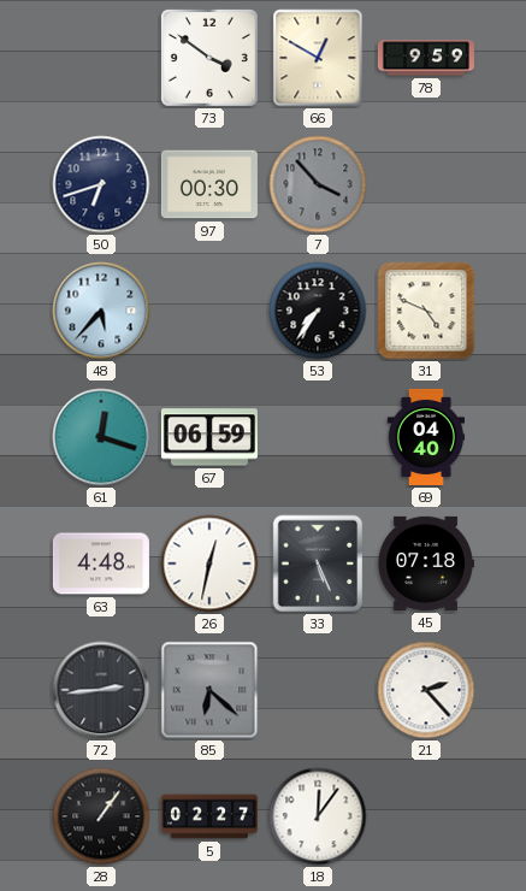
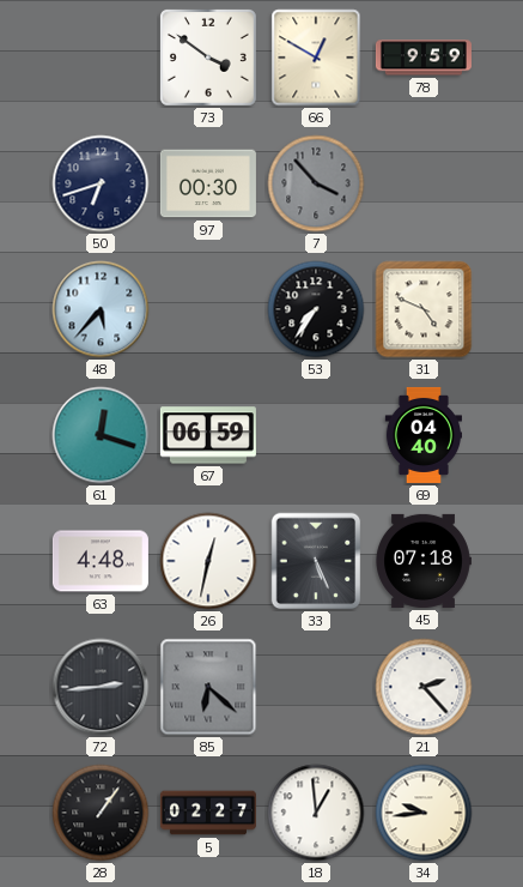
18: 12:06 -> 12:59
34: none -> 9:44
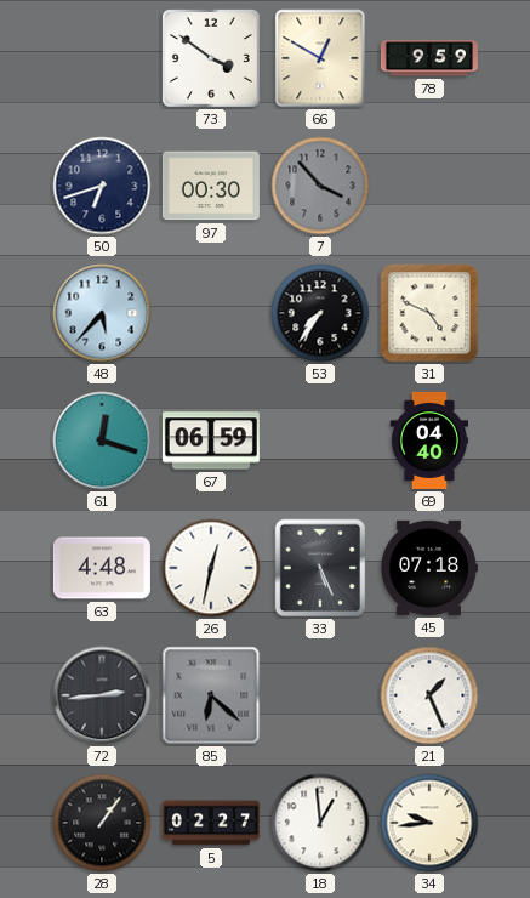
21: 2:23 -> 1:26
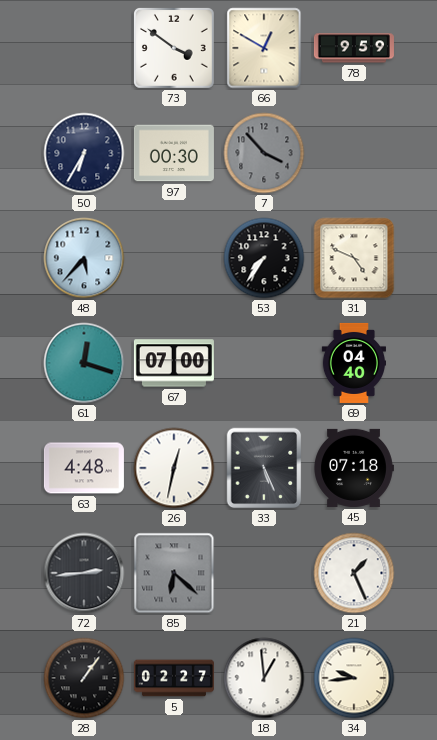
50: 6:42 -> 6:35
67: 06:59 -> 07:00
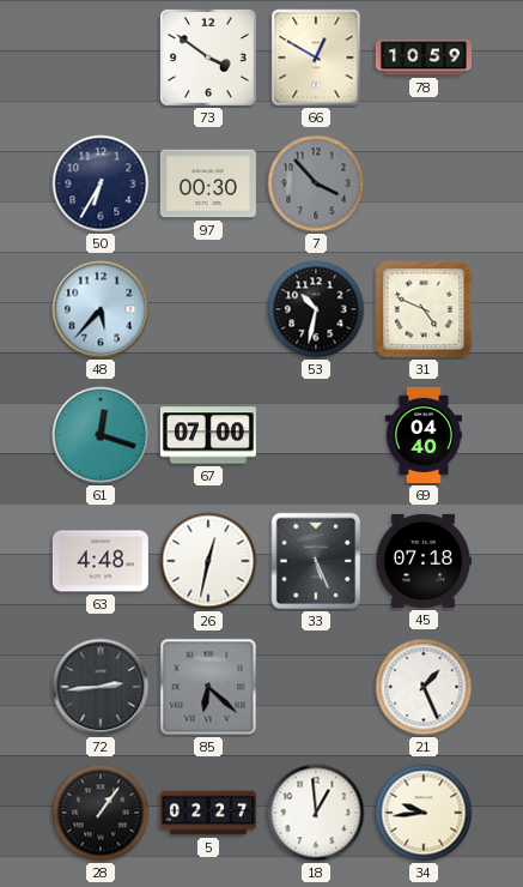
78: 9:59 -> 10:59
53: 7:36 -> 10:32
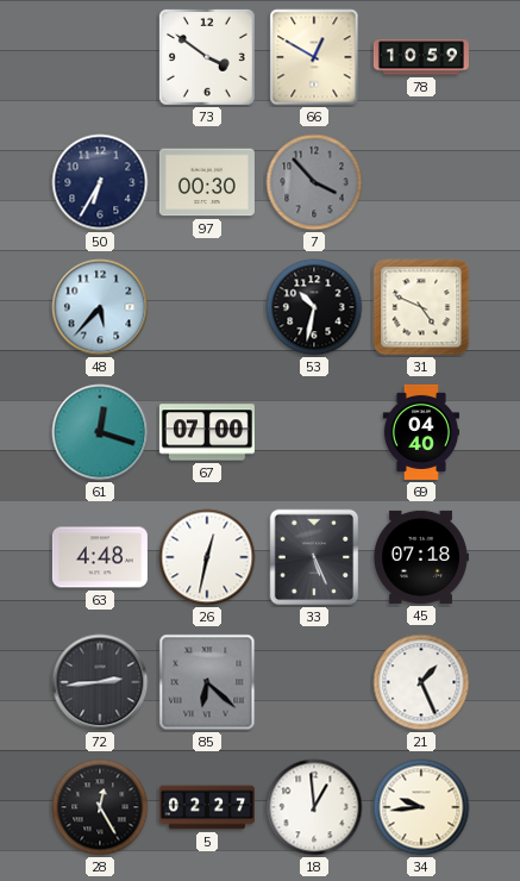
28: 1:06 -> 12:25
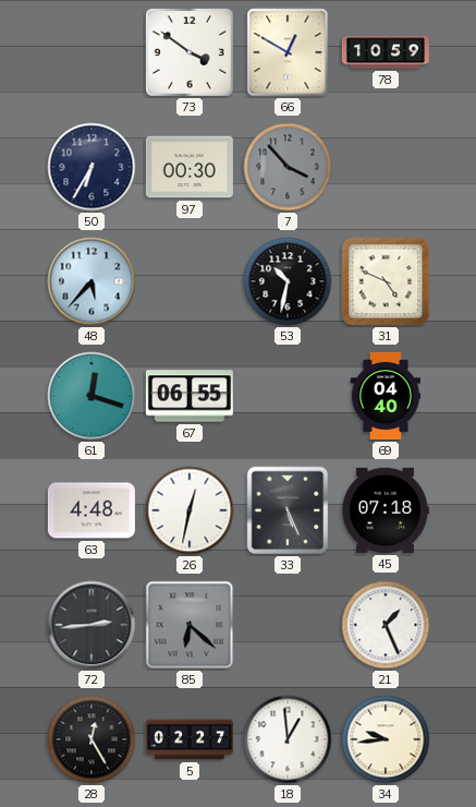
67: 07:00 -> 06:55
